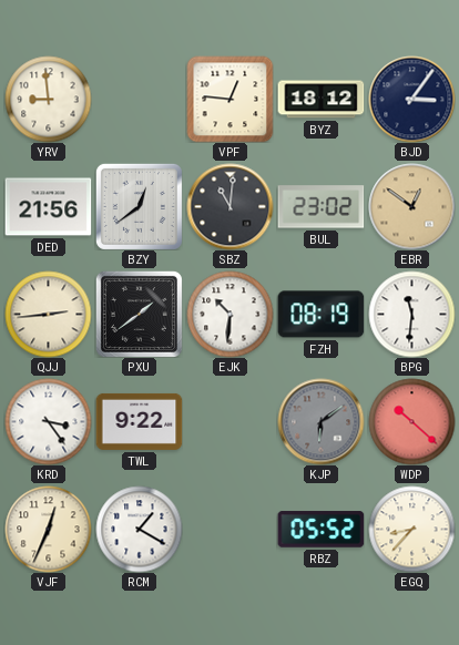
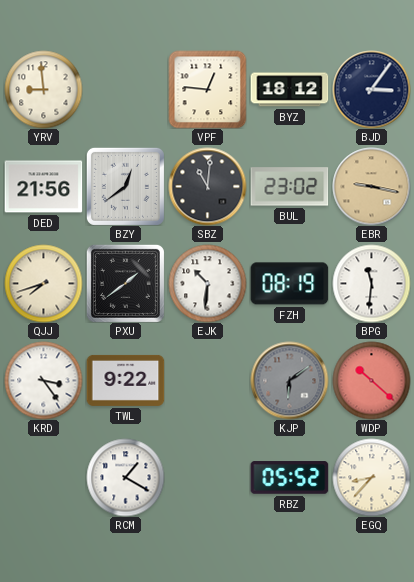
EBR: 12:51 -> 9:17
QJJ: 2:44 -> 7:42
VJF: 12:34 -> none
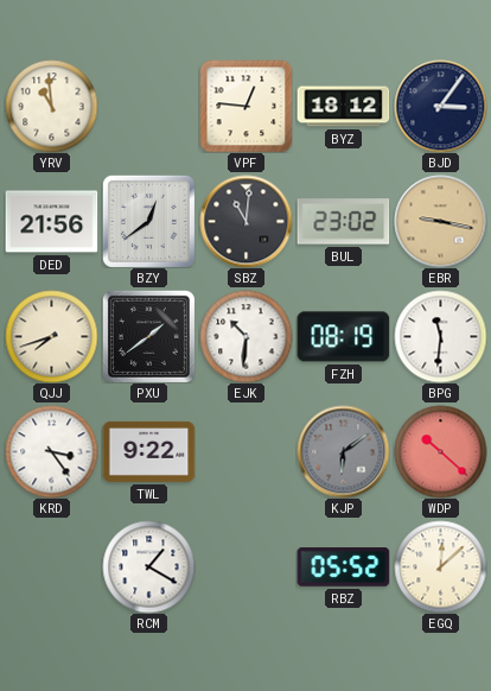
YRV: 8:59 -> 10:59
EGQ: 8:37 -> 12:08
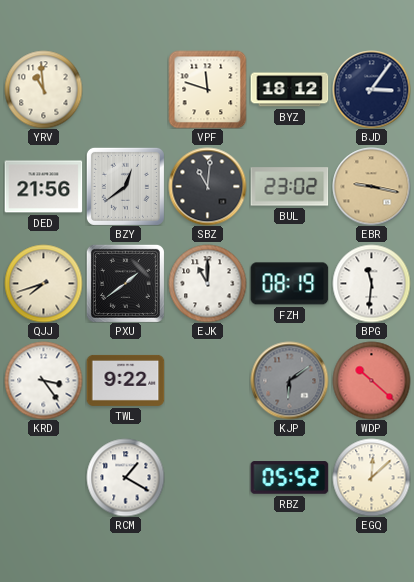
VPF: 12:46 -> 11:48
EJK: 10:31 -> 11:00
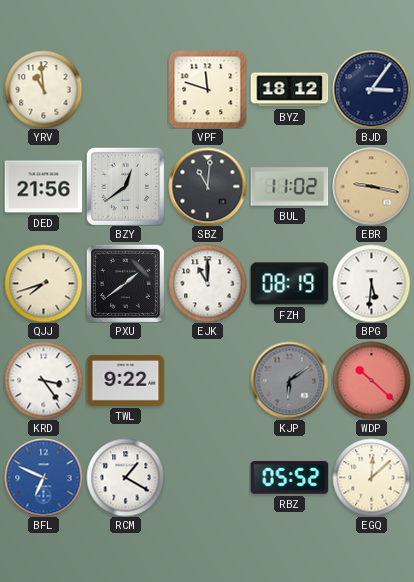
BUL: 23:02 -> 11:02
BPG: 11:31 -> 5:31
BFL: none -> 6:49
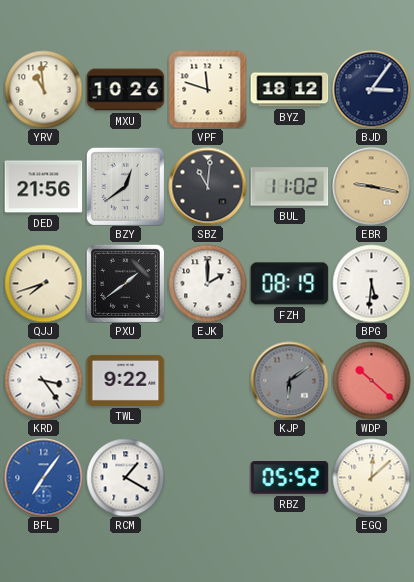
MXU: none -> 10:26
EJK: 11:00 -> 2:00
BFL: 6:49 -> 7:06
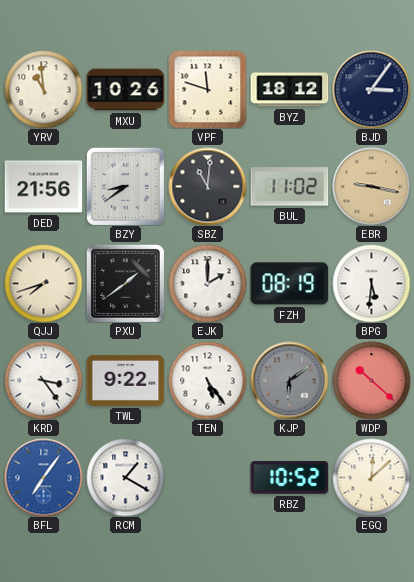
BZY: 12:39 -> 8:39
TEN: none -> 5:24
RBZ: 05:52 -> 10:52
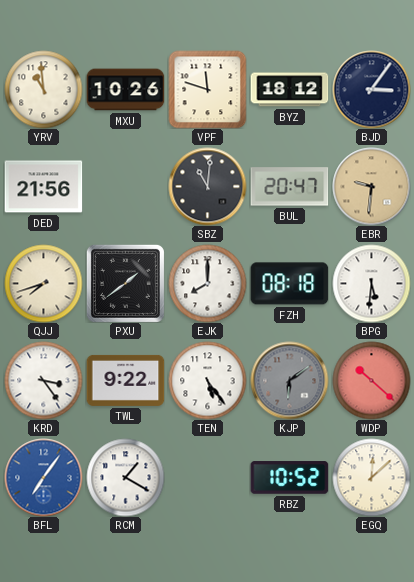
BZY: 8:39 -> none
BUL: 11:02 -> 20:47
EBR: 9:17 -> 9:31
EJK: 2:00 -> 8:00
FZH: 08:19 -> 08:18
